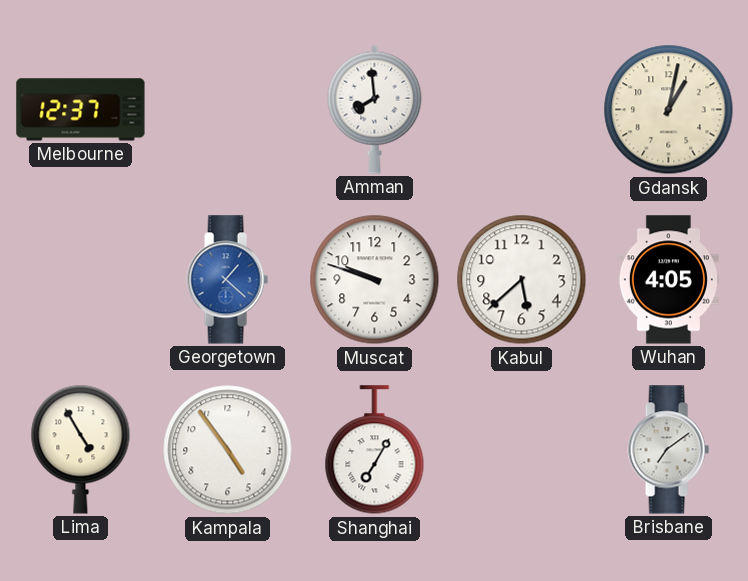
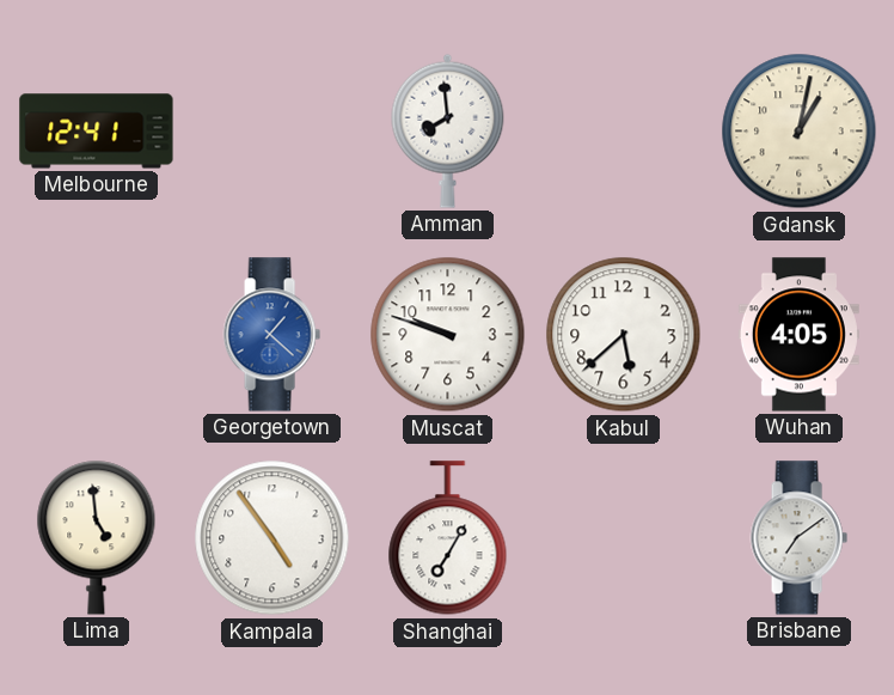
Melbourne: 12:37 -> 12:41
Lima: 4:55 -> 4:59
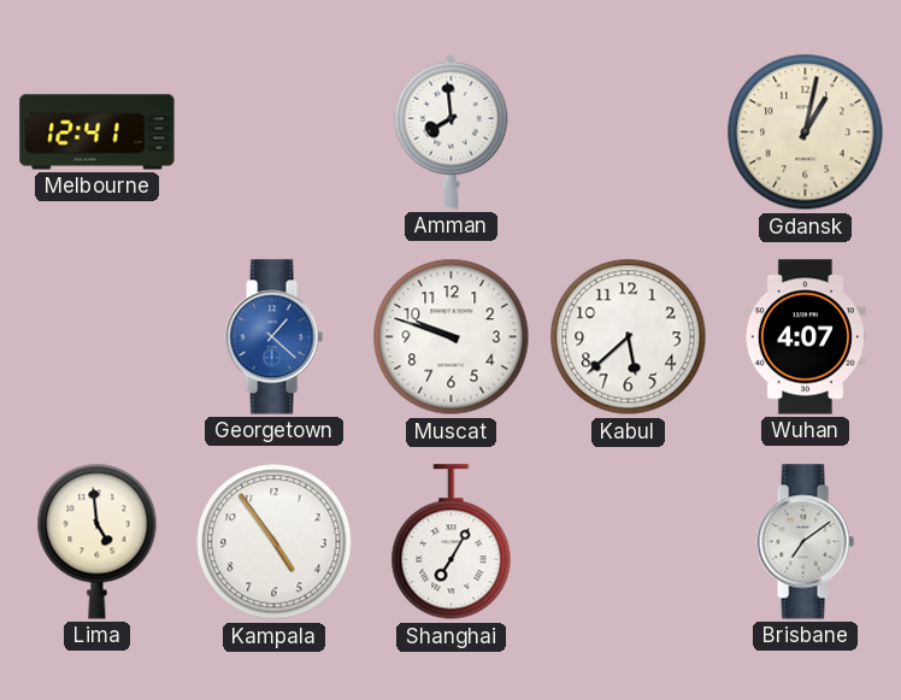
Wuhan: 4:05 -> 4:07
